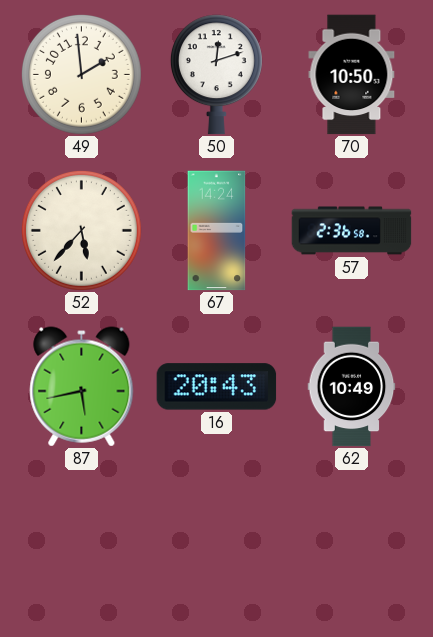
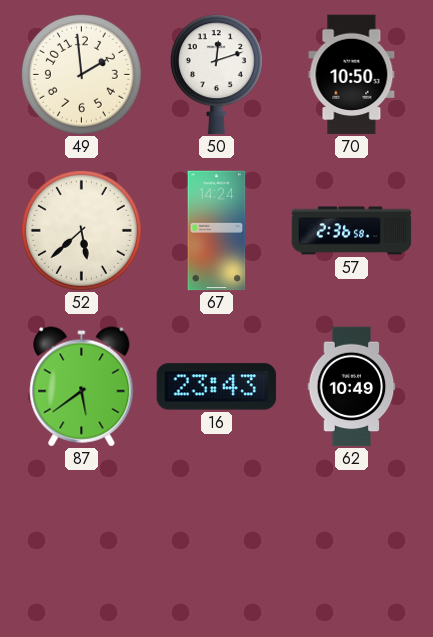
52: 5:37 -> 5:38
87: 5:43 -> 5:39
16: 20:43 -> 23:43
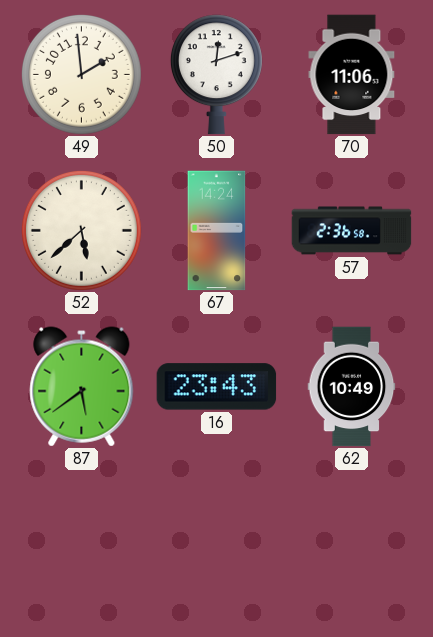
70: 10:50 -> 11:06
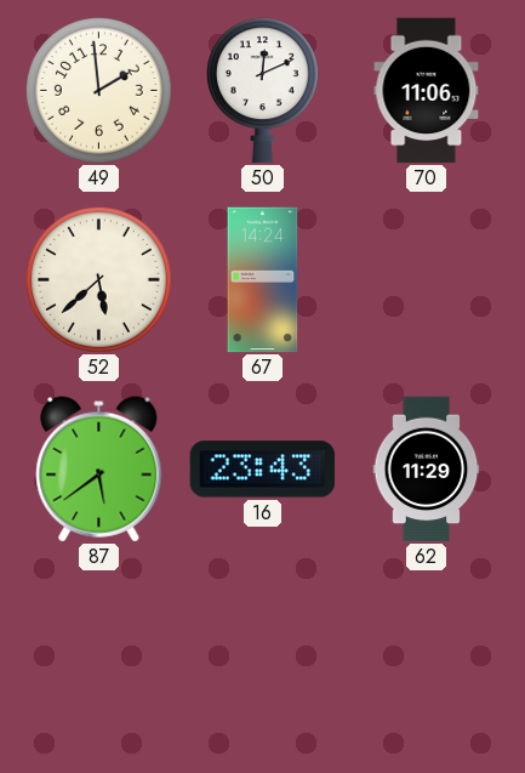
50: 12:12 -> 12:11
57: 2:36 -> none
62: 10:49 -> 11:29
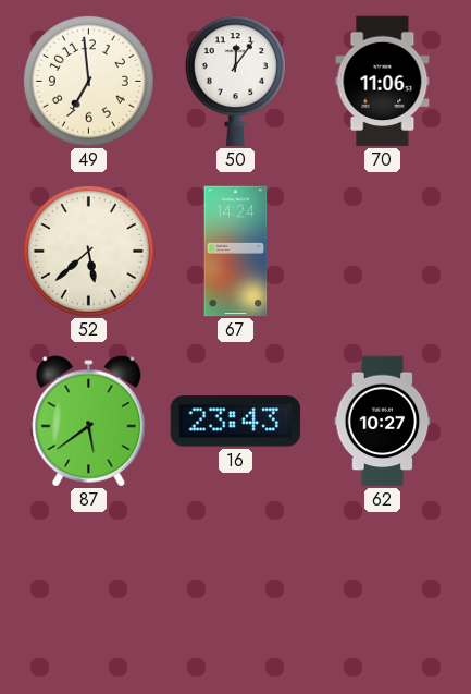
49: 1:59 -> 6:59
50: 12:11 -> 12:06
62: 11:29 -> 10:27
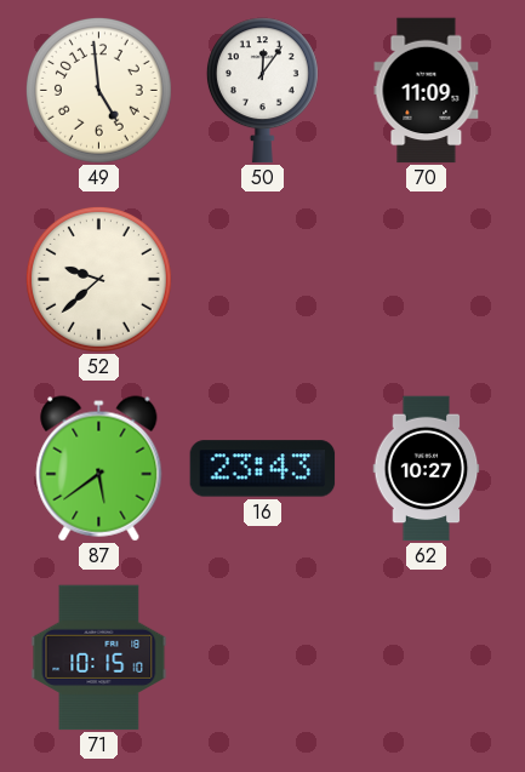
49: 6:59 -> 4:59
70: 11:06 -> 11:09
52: 5:38 -> 9:38
67: 14:24 -> none
71: none -> 10:15
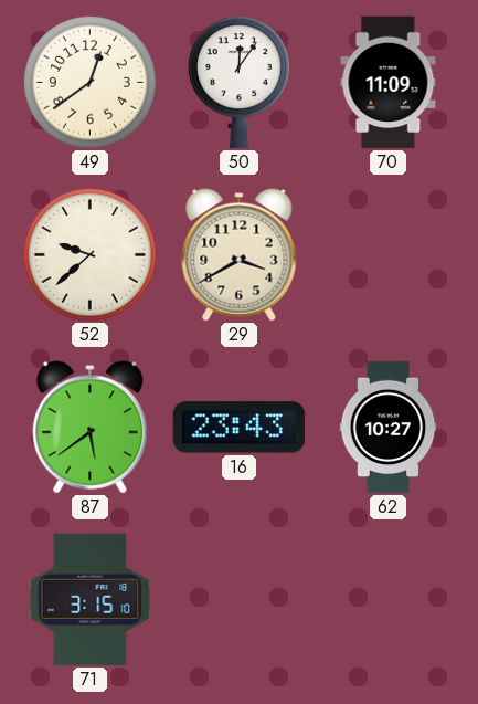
49: 4:59 -> 12:39
29: none -> 3:40
71: 10:15 -> 3:15
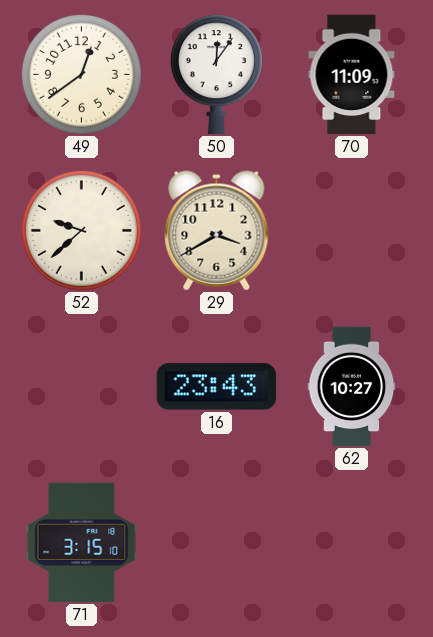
87: 5:39 -> none
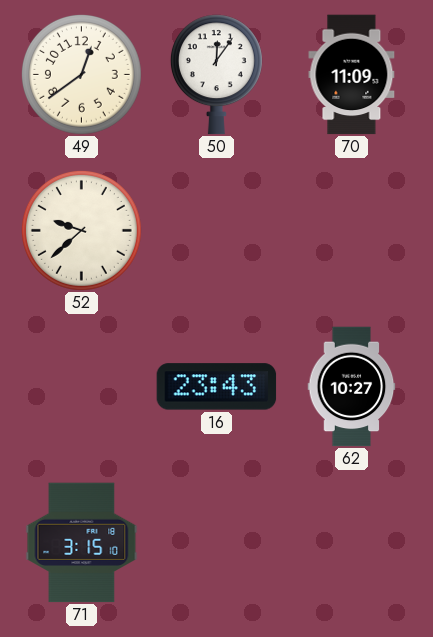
29: 3:40 -> none
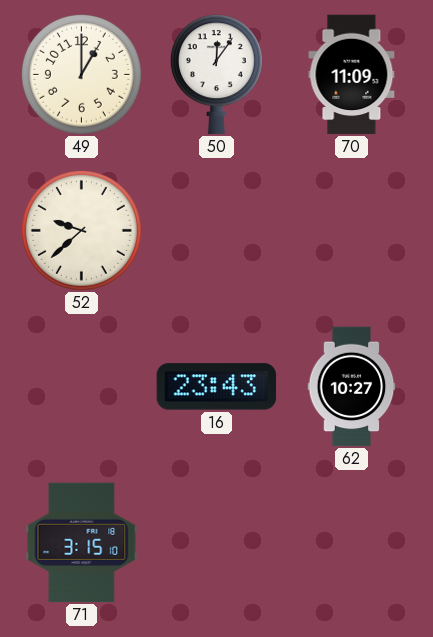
49: 12:39 -> 1:00
